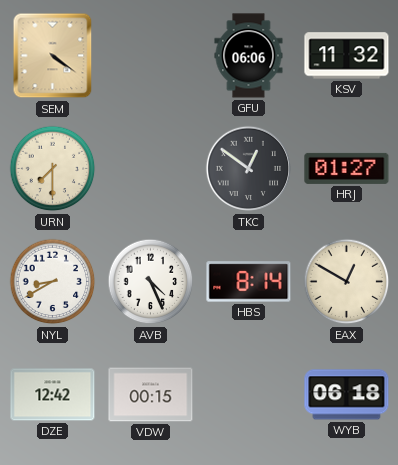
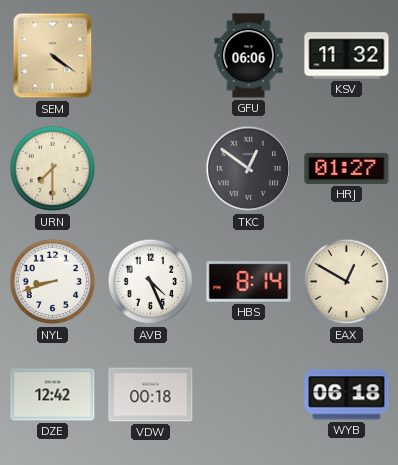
NYL: 8:40 -> 8:42
VDW: 00:15 -> 00:18
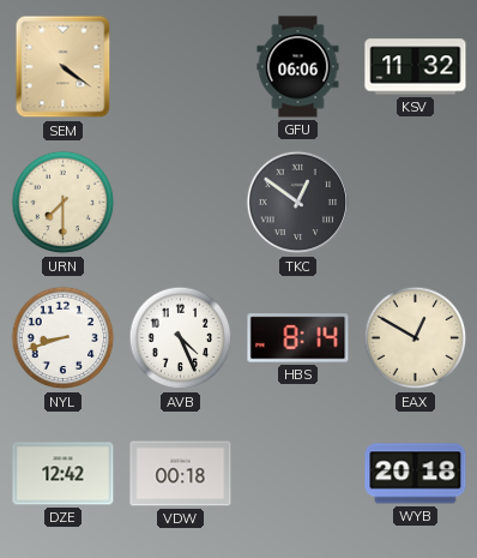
HRJ: 01:27 -> none
WYB: 06:18 -> 20:18
